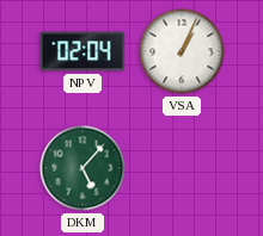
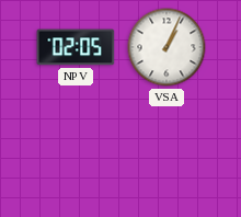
NPV: 02:04 -> 02:05
DKM: 5:07 -> none
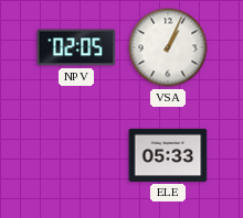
ELE: none -> 05:33
